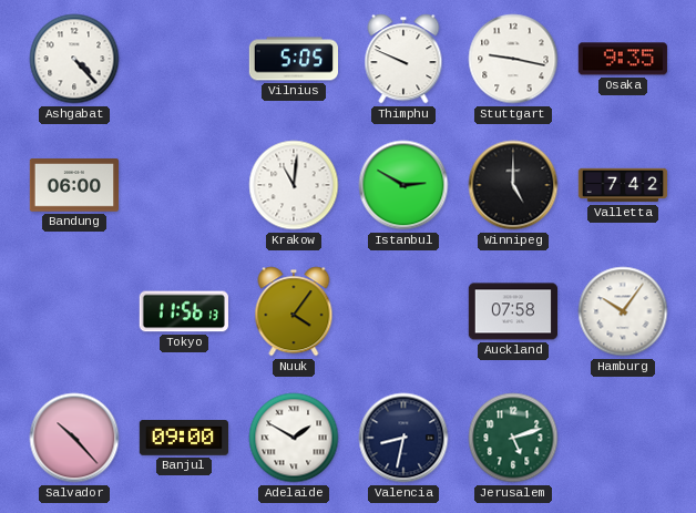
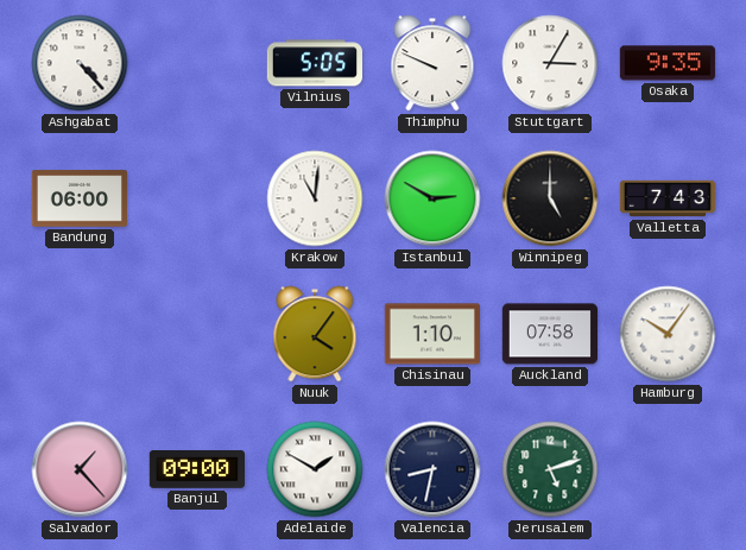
Stuttgart: 9:17 -> 3:05
Valletta: 7:42 -> 7:43
Tokyo: 11:56 -> none
Chisinau: none -> 1:10
Salvador: 10:23 -> 1:23
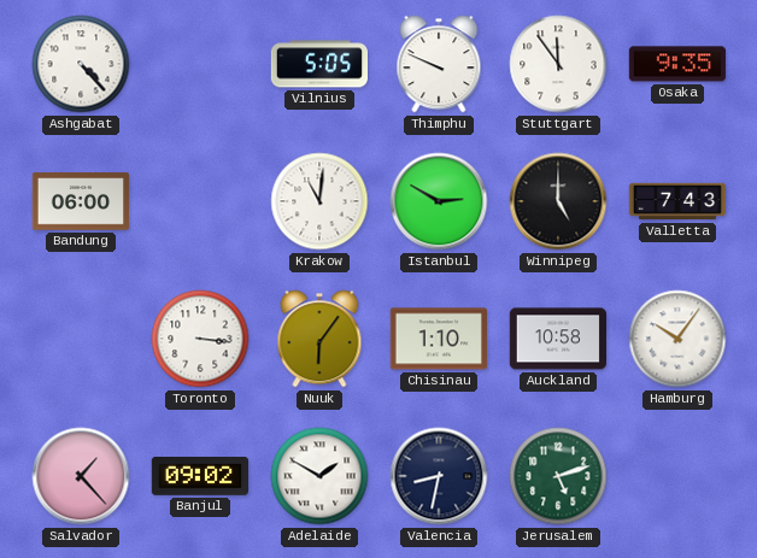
Stuttgart: 3:05 -> 11:54
Toronto: none -> 3:16
Nuuk: 4:06 -> 6:06
Auckland: 07:58 -> 10:58
Banjul: 09:00 -> 09:02
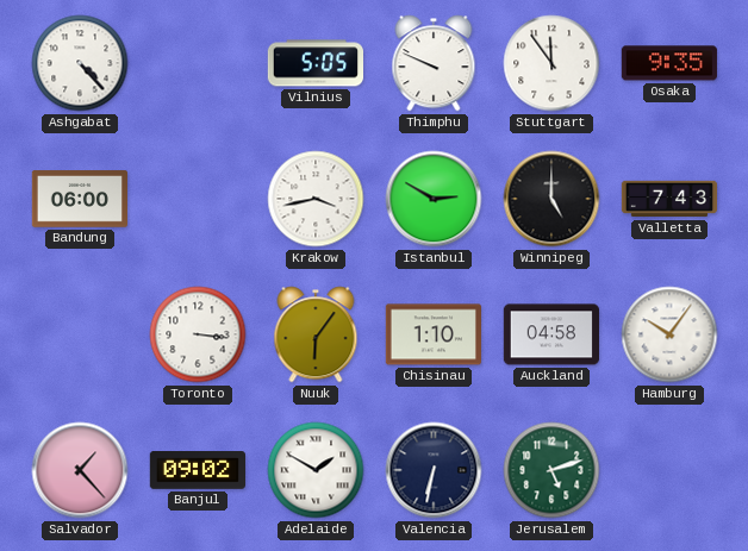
Krakow: 11:01 -> 3:43
Auckland: 10:58 -> 04:58
Valencia: 8:32 -> 6:32
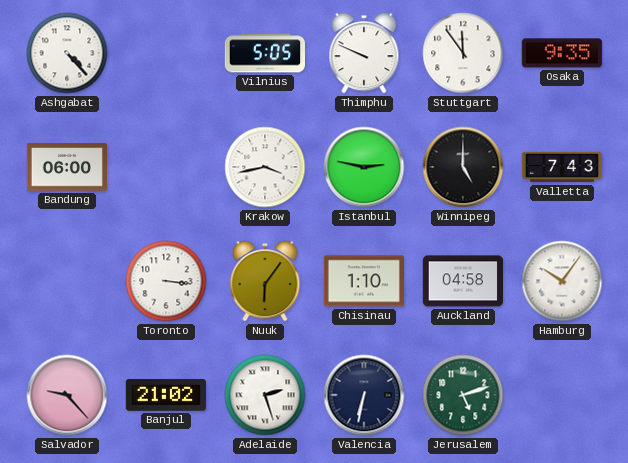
Istanbul: 2:50 -> 2:47
Salvador: 1:23 -> 9:23
Banjul: 09:02 -> 21:02
Adelaide: 1:50 -> 2:27
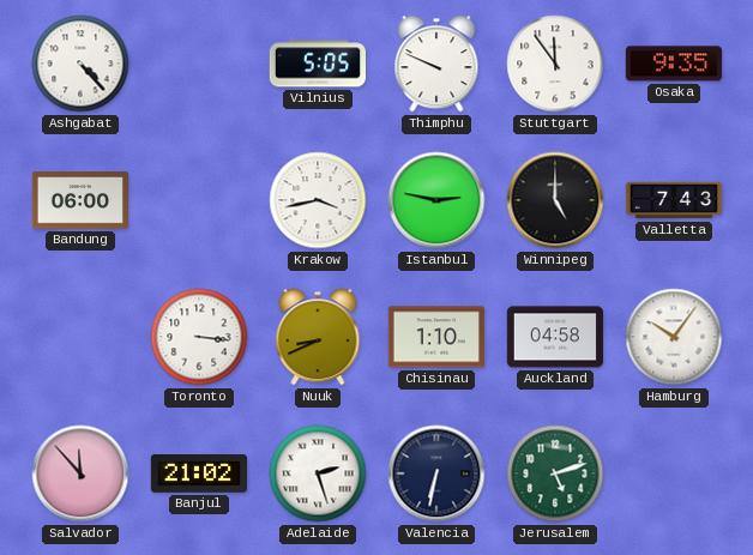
Nuuk: 6:06 -> 8:41
Salvador: 9:23 -> 11:53
